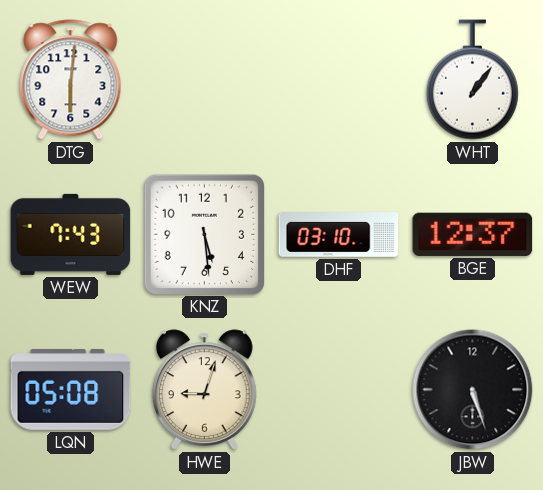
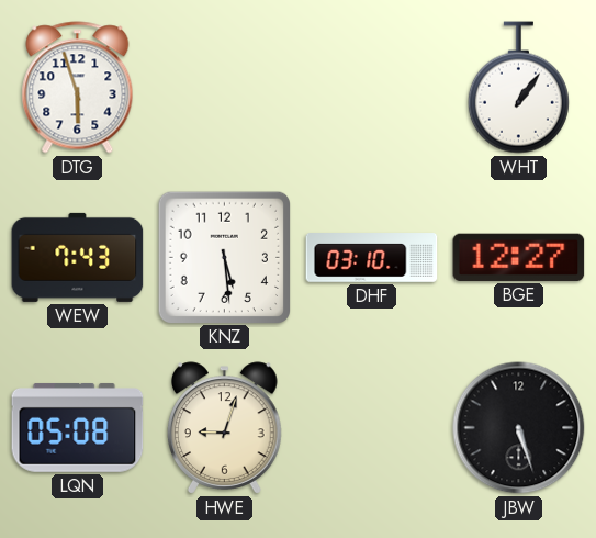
DTG: 6:01 -> 5:57
BGE: 12:37 -> 12:27
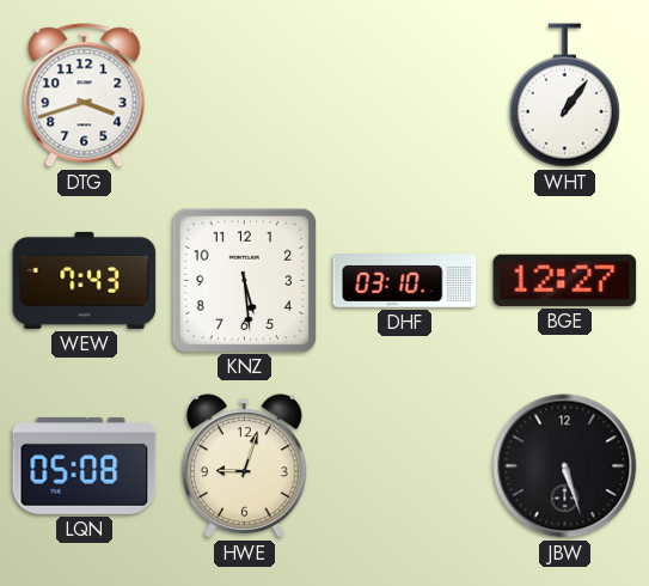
DTG: 5:57 -> 3:42
